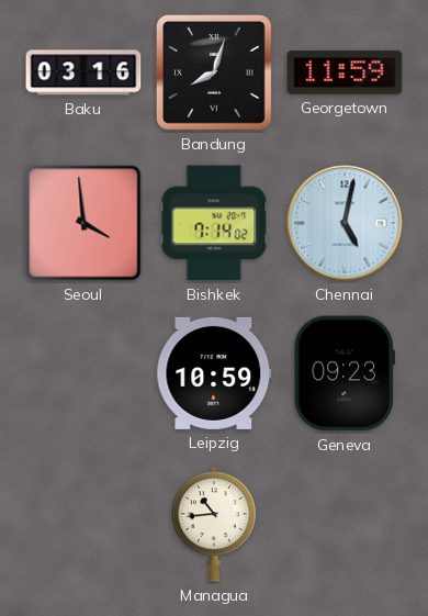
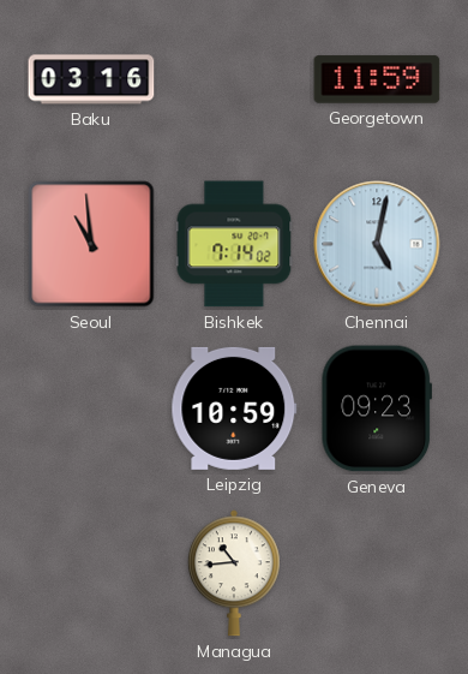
Bandung: 8:03 -> none
Seoul: 3:59 -> 10:59
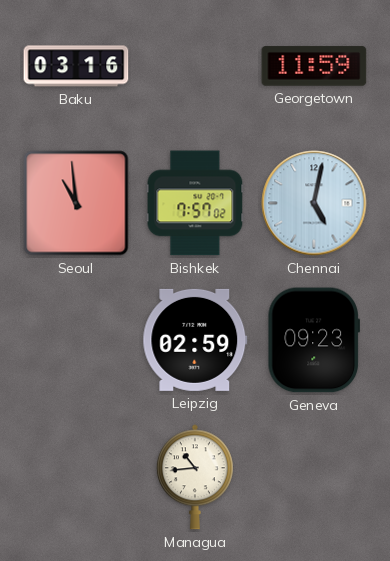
Bishkek: 7:14 -> 7:57
Leipzig: 10:59 -> 02:59
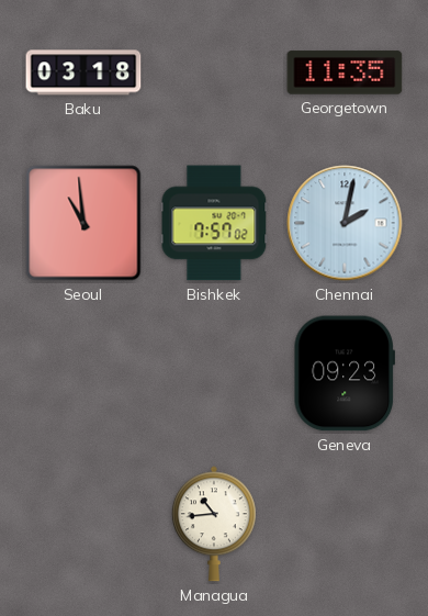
Baku: 03:16 -> 03:18
Georgetown: 11:59 -> 11:35
Chennai: 5:02 -> 2:02
Leipzig: 02:59 -> none
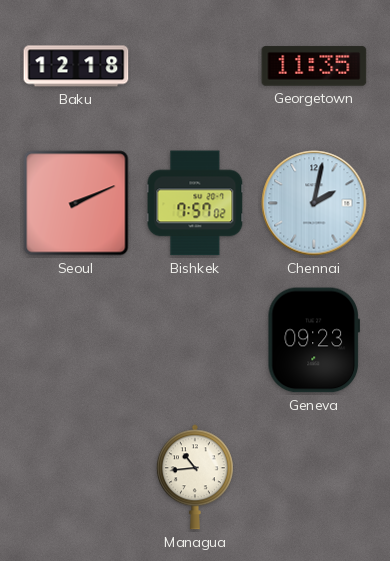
Baku: 03:18 -> 12:18
Seoul: 10:59 -> 2:11
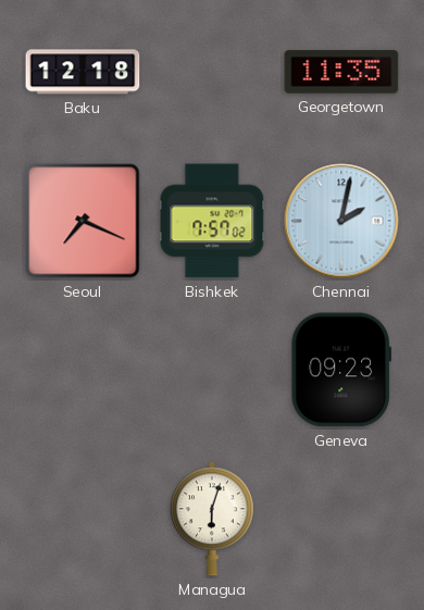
Seoul: 2:11 -> 7:19
Managua: 10:44 -> 6:03
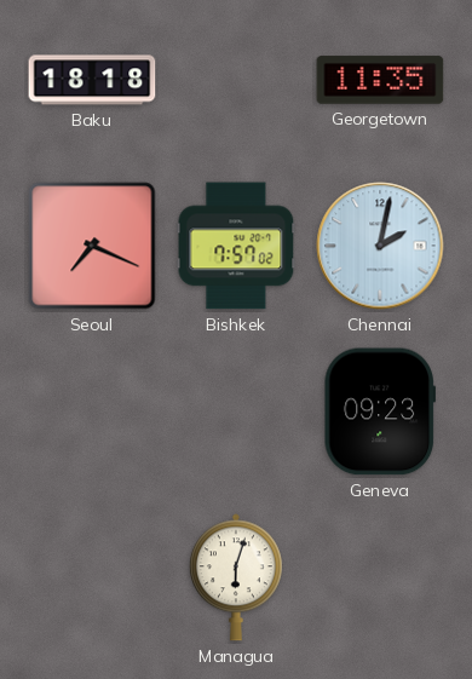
Baku: 12:18 -> 18:18
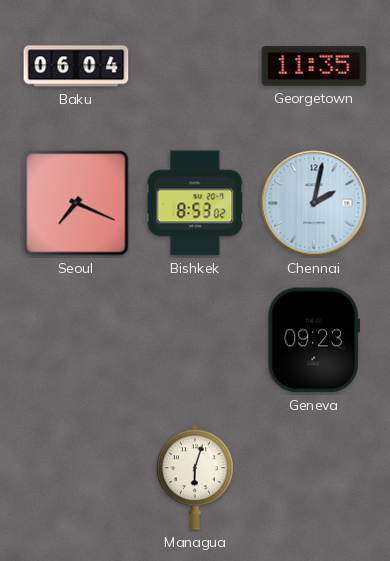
Baku: 18:18 -> 06:04
Bishkek: 7:57 -> 8:53
